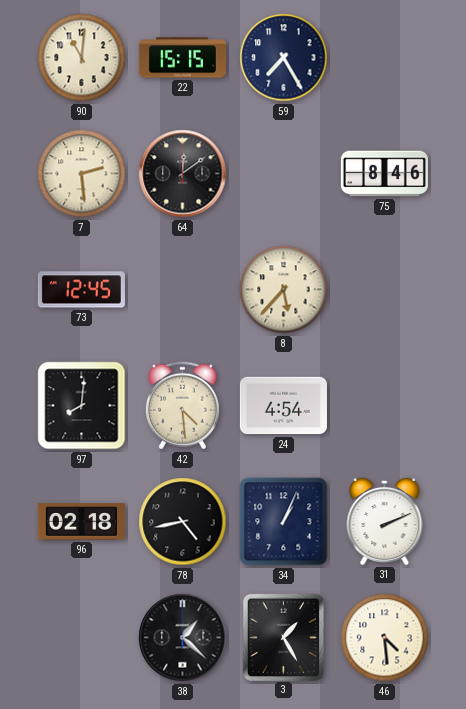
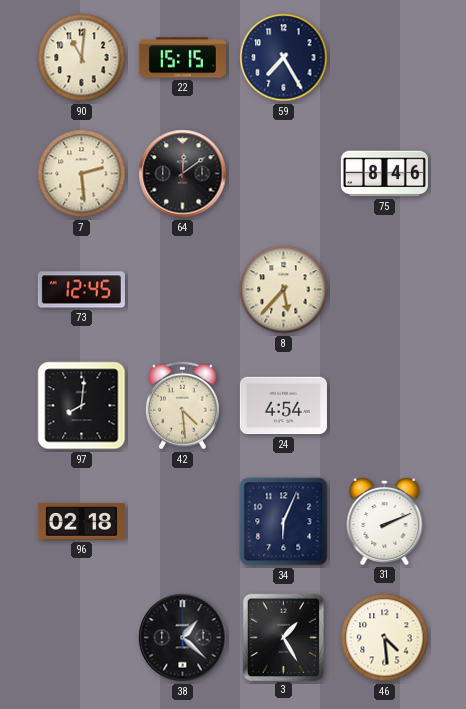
78: 4:43 -> none
34: 1:04 -> 6:04
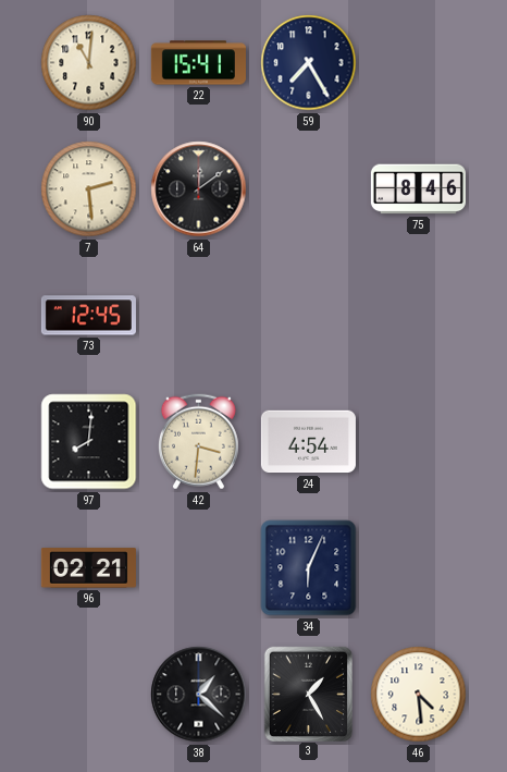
22: 15:15 -> 15:41
8: 5:37 -> none
42: 4:29 -> 3:31
96: 02:18 -> 02:21
31: 2:11 -> none
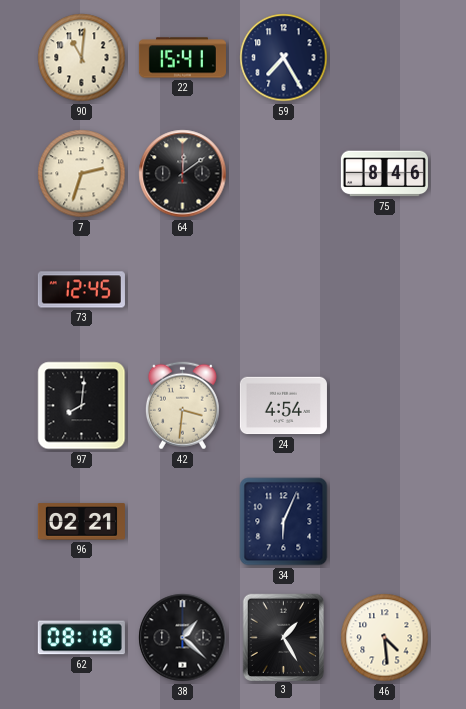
7: 2:29 -> 2:33
62: none -> 08:18
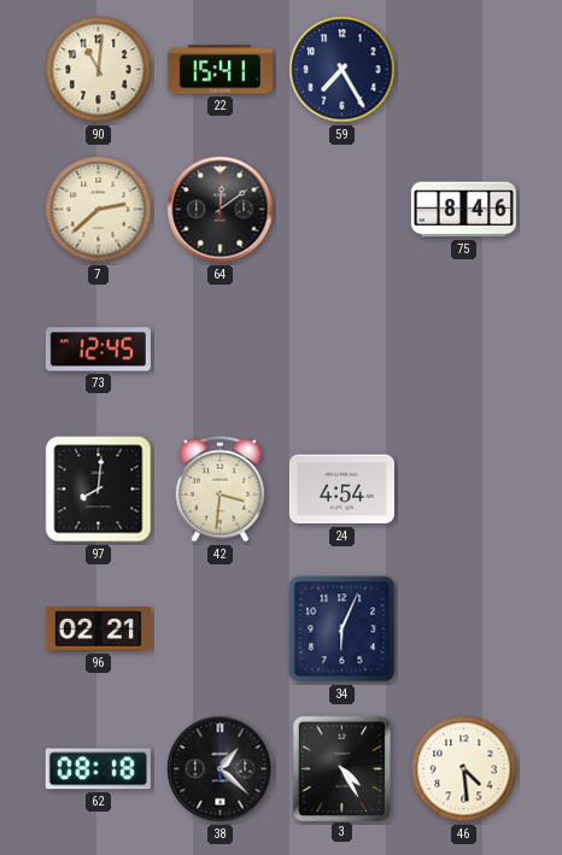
7: 2:33 -> 2:38
3: 1:25 -> 4:25
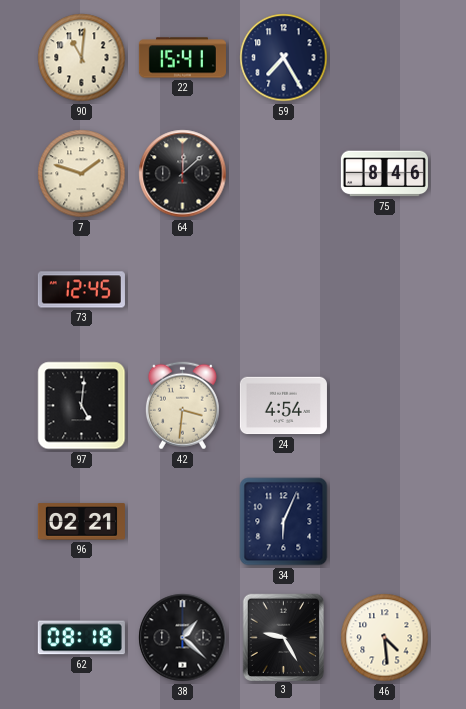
7: 2:38 -> 1:48
64: 12:09 -> 12:08
97: 8:01 -> 5:01
3: 4:25 -> 9:25
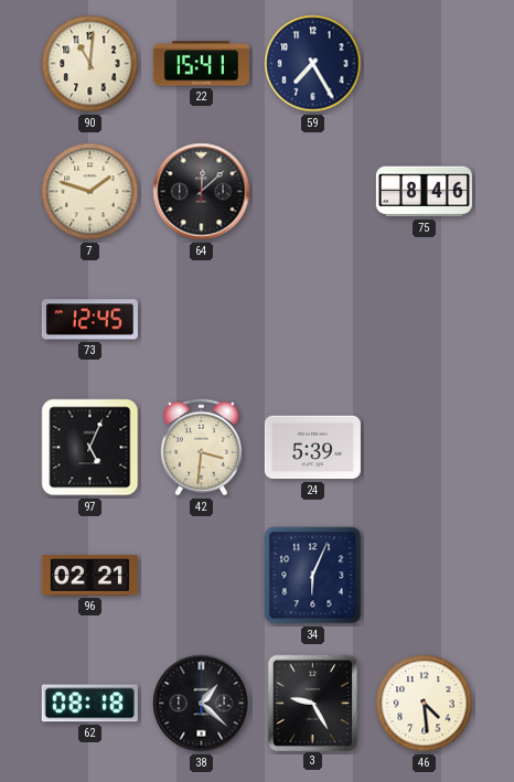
97: 5:01 -> 5:04
24: 4:54 -> 5:39
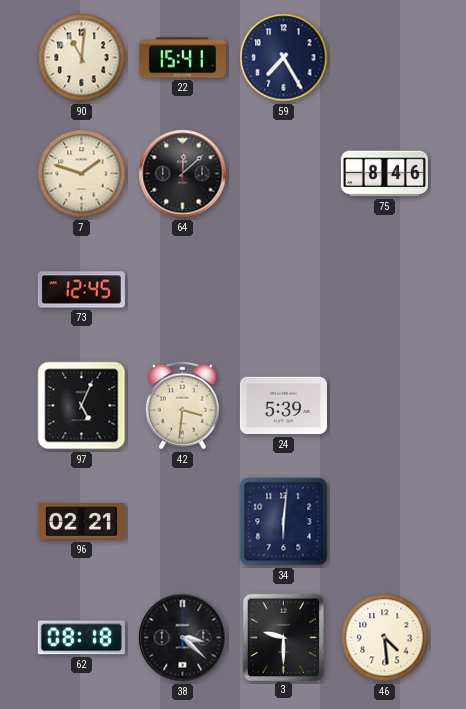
34: 6:04 -> 6:01
38: 1:22 -> 3:22
3: 9:25 -> 9:30
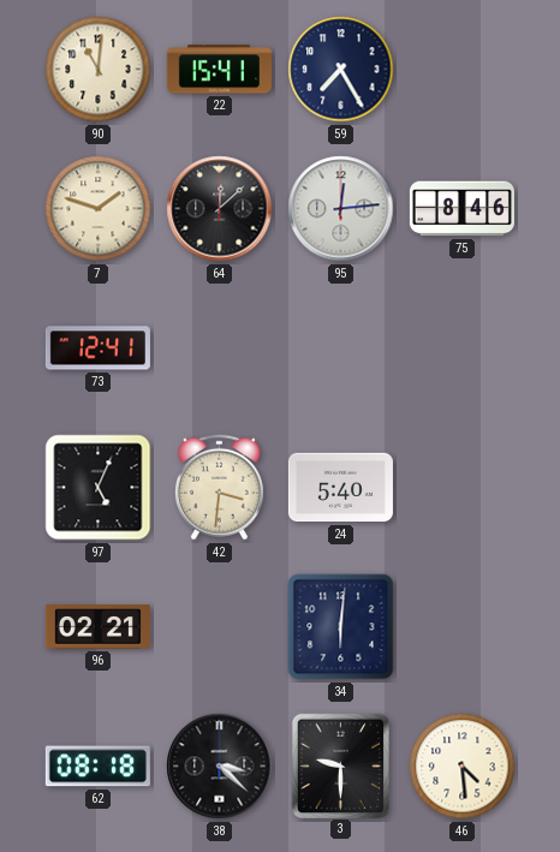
95: none -> 12:14
73: 12:45 -> 12:41
24: 5:39 -> 5:40
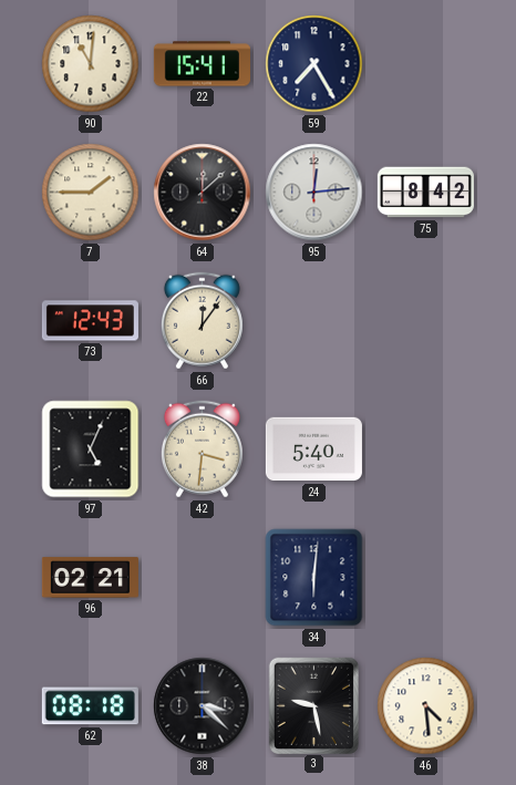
7: 1:48 -> 1:45
75: 8:46 -> 8:42
73: 12:41 -> 12:43
66: none -> 12:06
3: 9:30 -> 9:28
